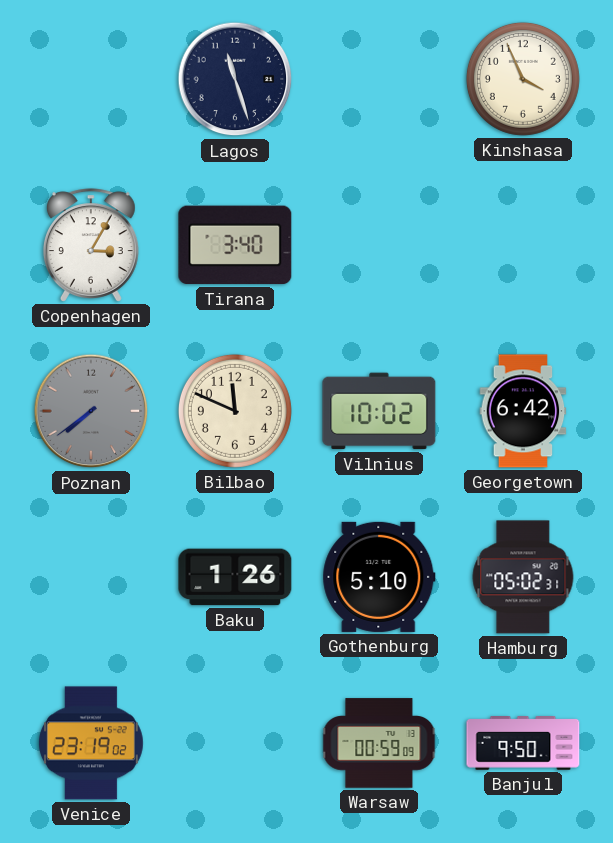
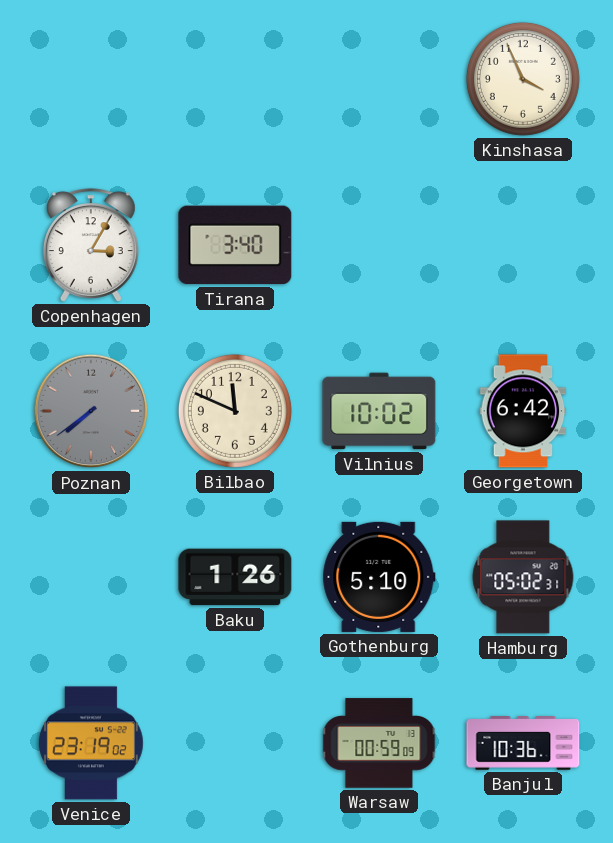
Lagos: 11:27 -> none
Banjul: 9:50 -> 10:36
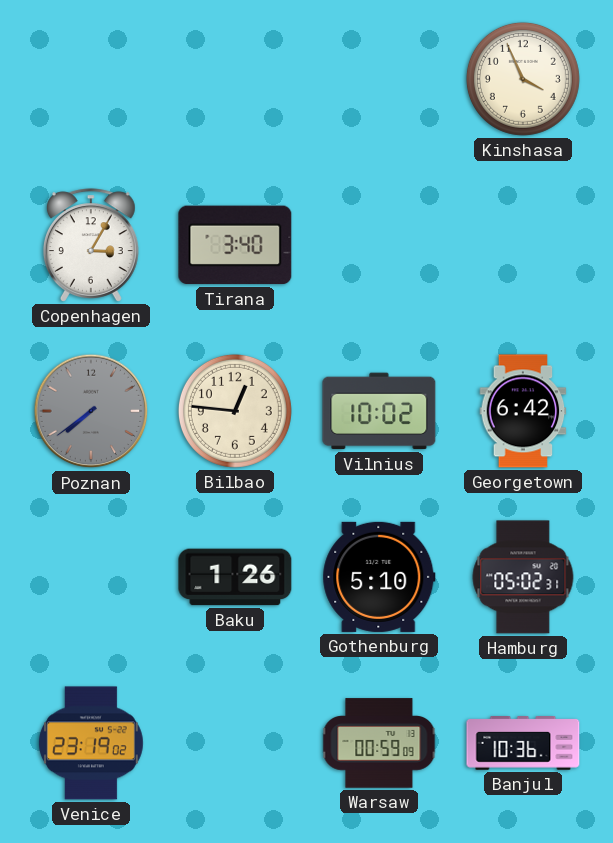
Bilbao: 11:49 -> 12:46
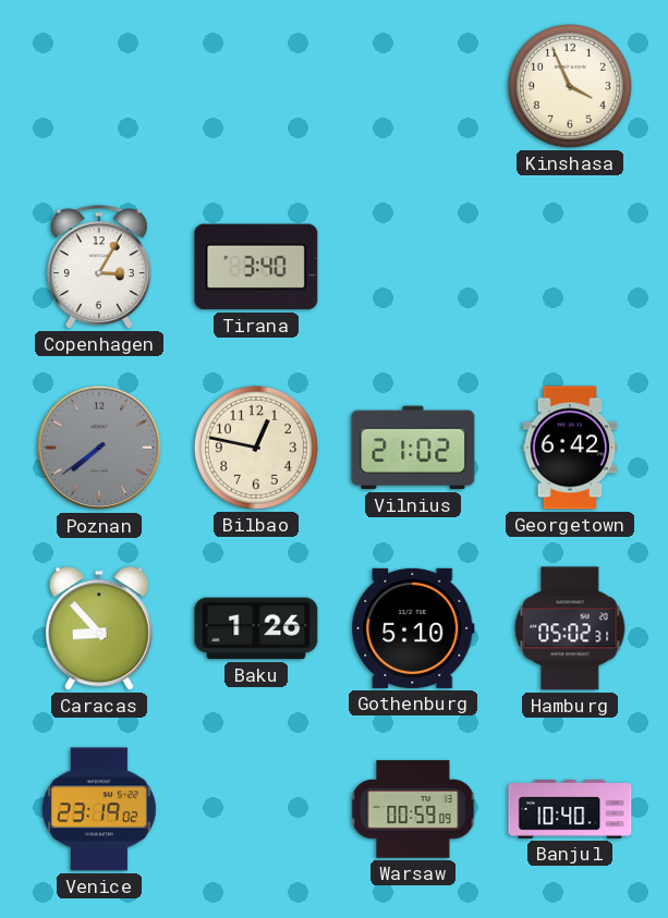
Bilbao: 12:46 -> 12:47
Vilnius: 10:02 -> 21:02
Caracas: none -> 8:53
Banjul: 10:36 -> 10:40
